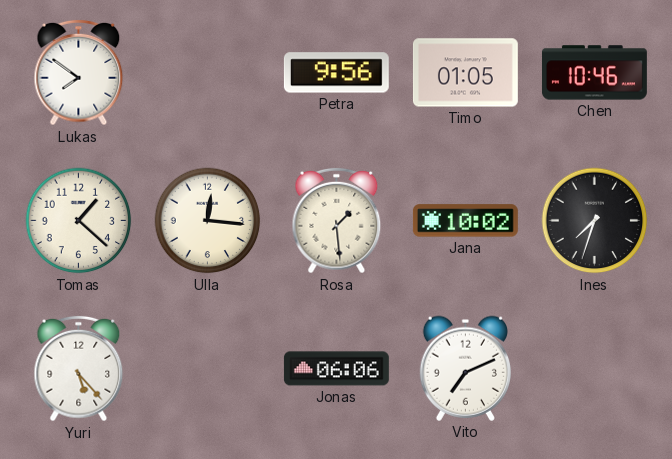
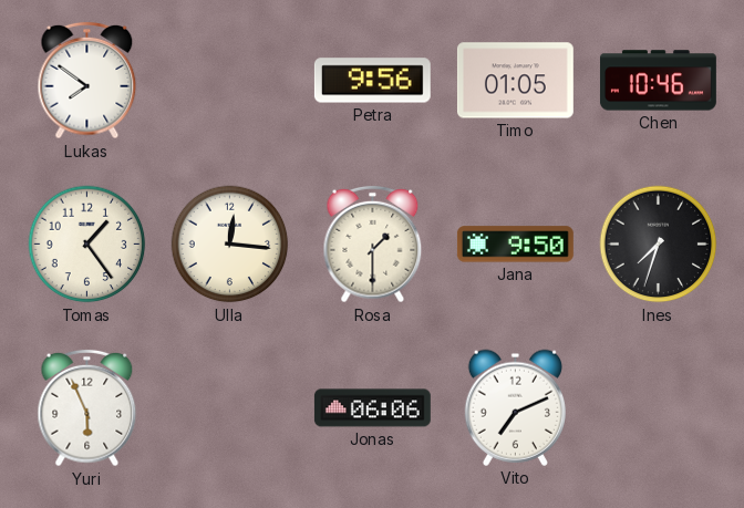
Tomas: 1:22 -> 1:24
Rosa: 1:29 -> 1:30
Jana: 10:02 -> 9:50
Yuri: 5:23 -> 5:56
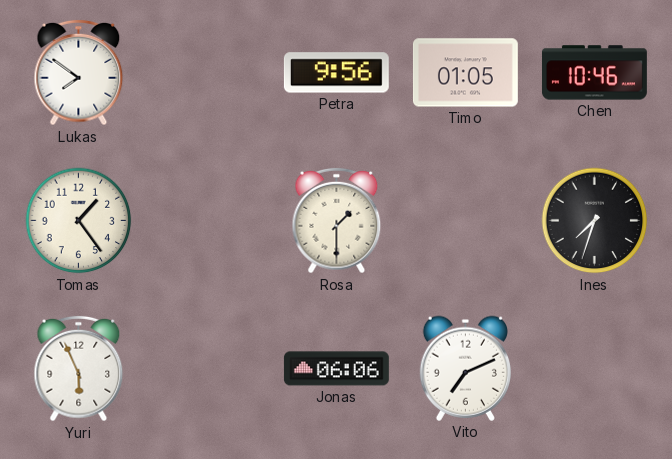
Ulla: 12:16 -> none
Jana: 9:50 -> none
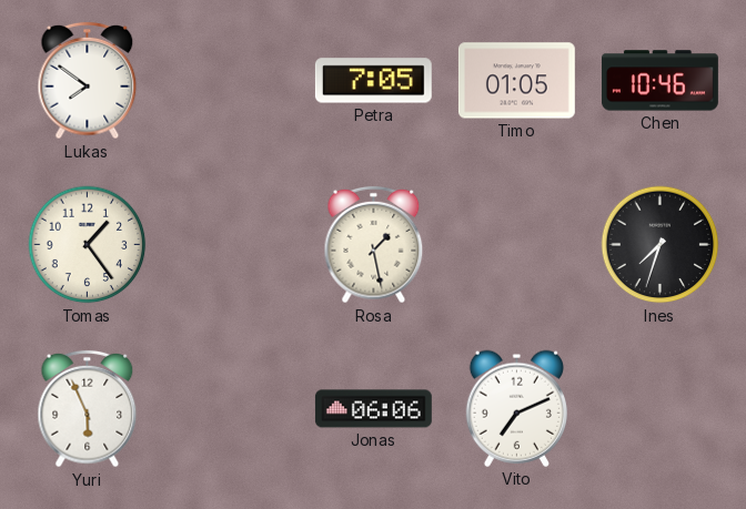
Petra: 9:56 -> 7:05
Rosa: 1:30 -> 1:28
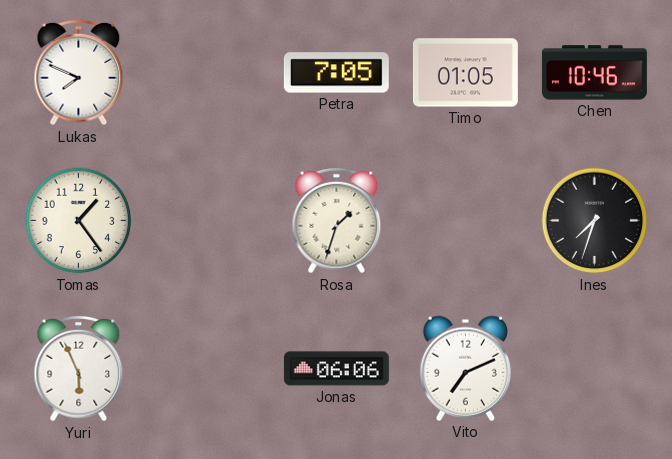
Lukas: 7:51 -> 7:49
Rosa: 1:28 -> 1:33
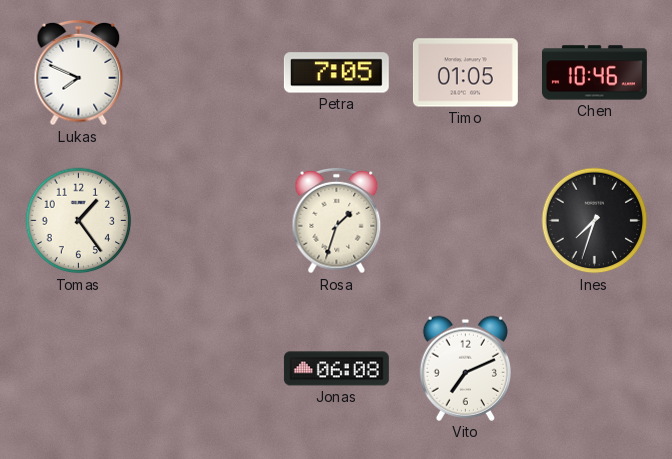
Yuri: 5:56 -> none
Jonas: 06:06 -> 06:08
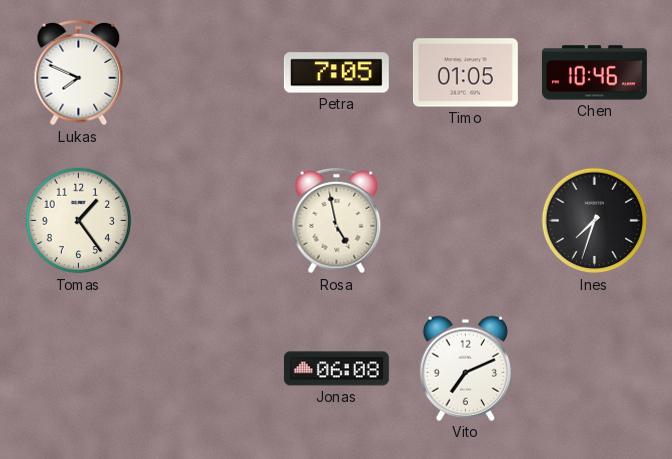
Rosa: 1:33 -> 4:58
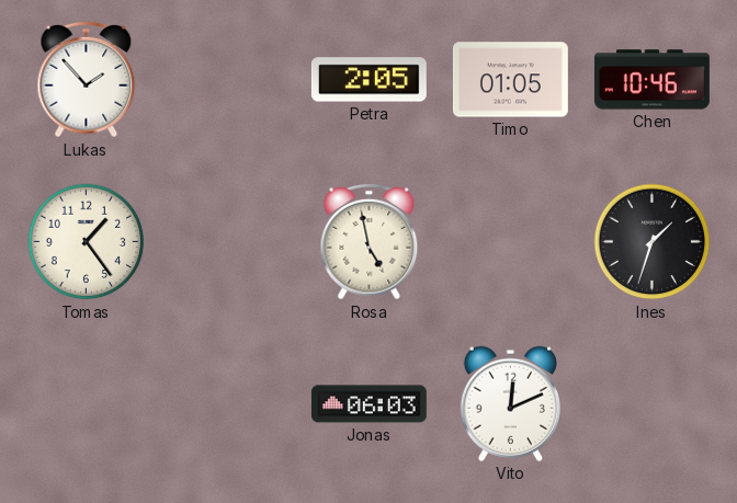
Lukas: 7:49 -> 1:53
Petra: 7:05 -> 2:05
Ines: 7:33 -> 1:33
Jonas: 06:08 -> 06:03
Vito: 7:11 -> 12:11
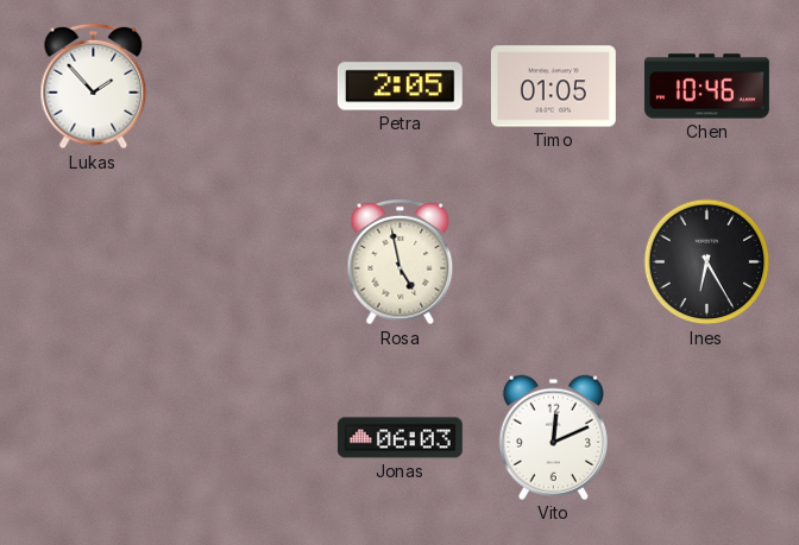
Tomas: 1:24 -> none
Ines: 1:33 -> 6:25
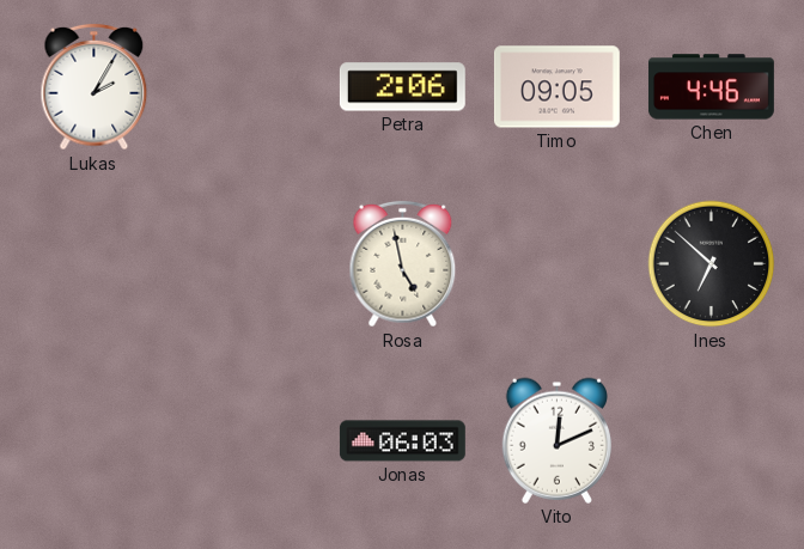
Lukas: 1:53 -> 2:05
Petra: 2:05 -> 2:06
Timo: 01:05 -> 09:05
Chen: 10:46 -> 4:46
Ines: 6:25 -> 6:52
